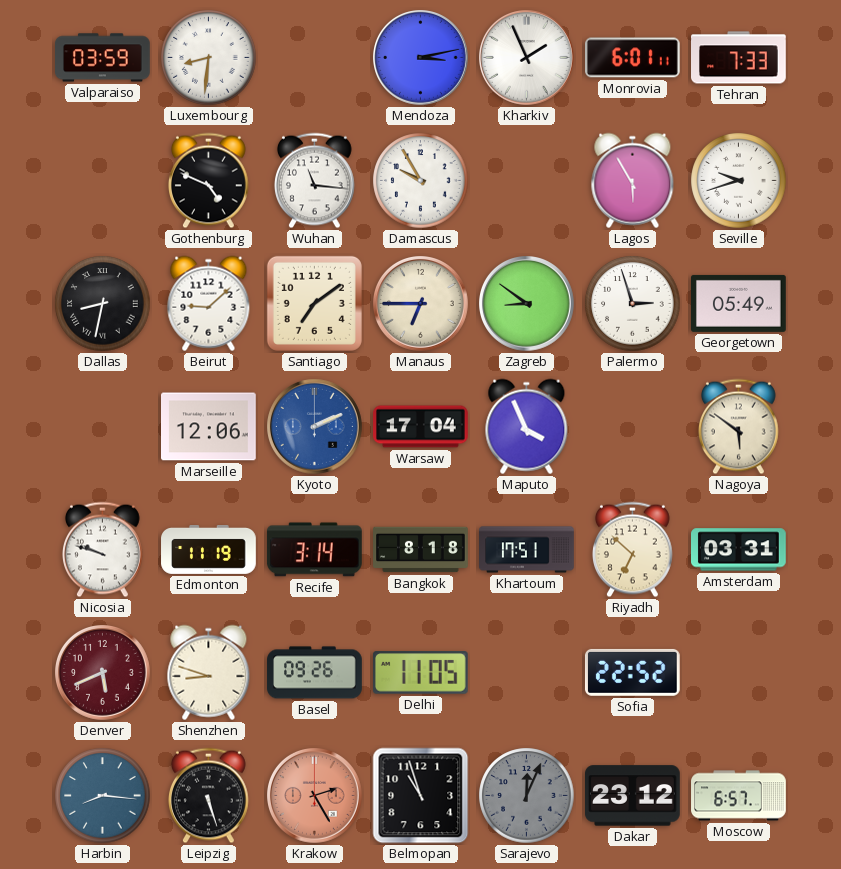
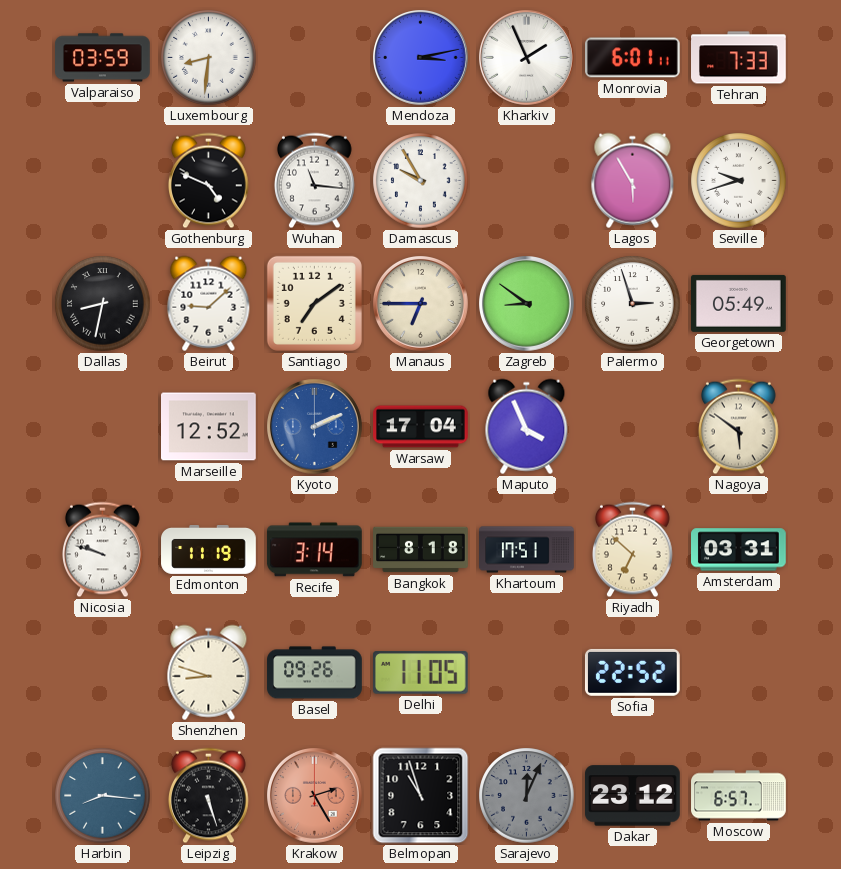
Marseille: 12:06 -> 12:52
Denver: 5:41 -> none
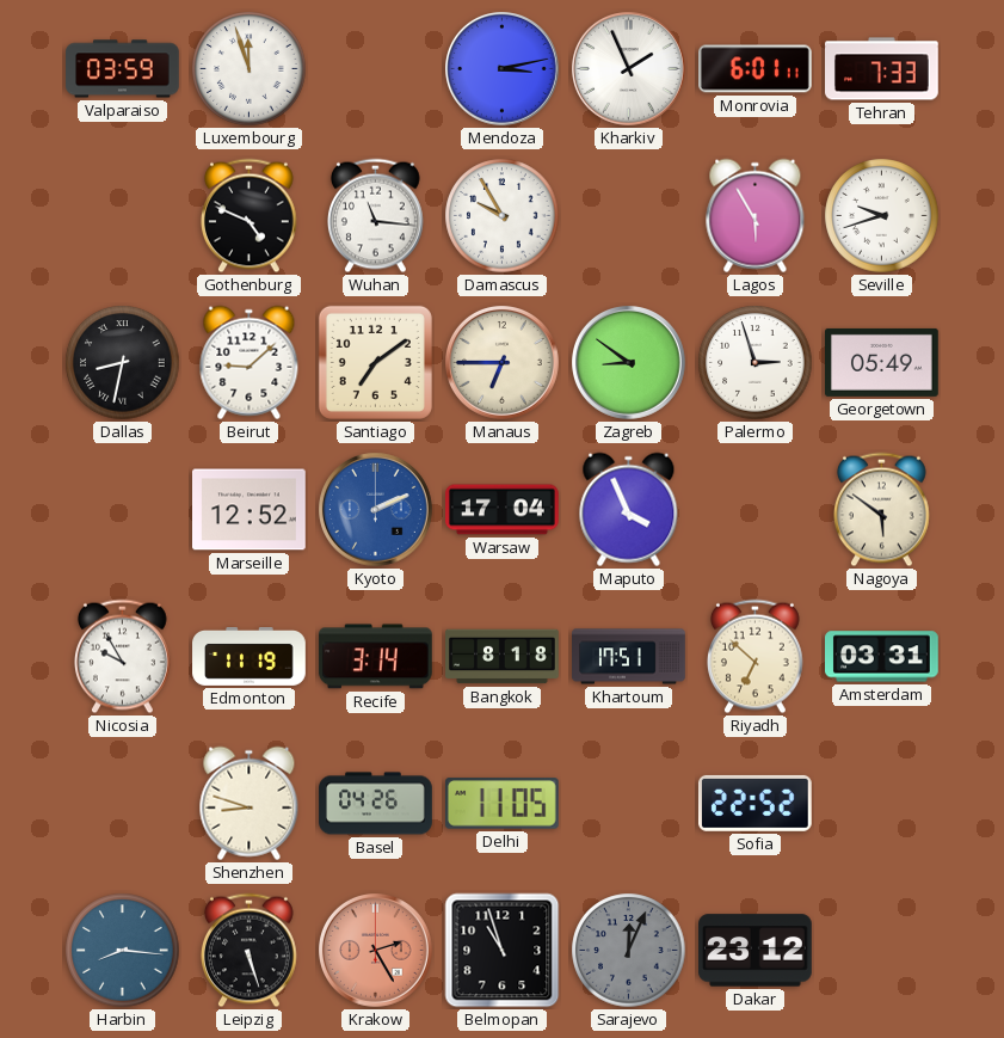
Luxembourg: 8:31 -> 11:57
Nicosia: 9:48 -> 9:55
Basel: 09:26 -> 04:26
Moscow: 6:57 -> none
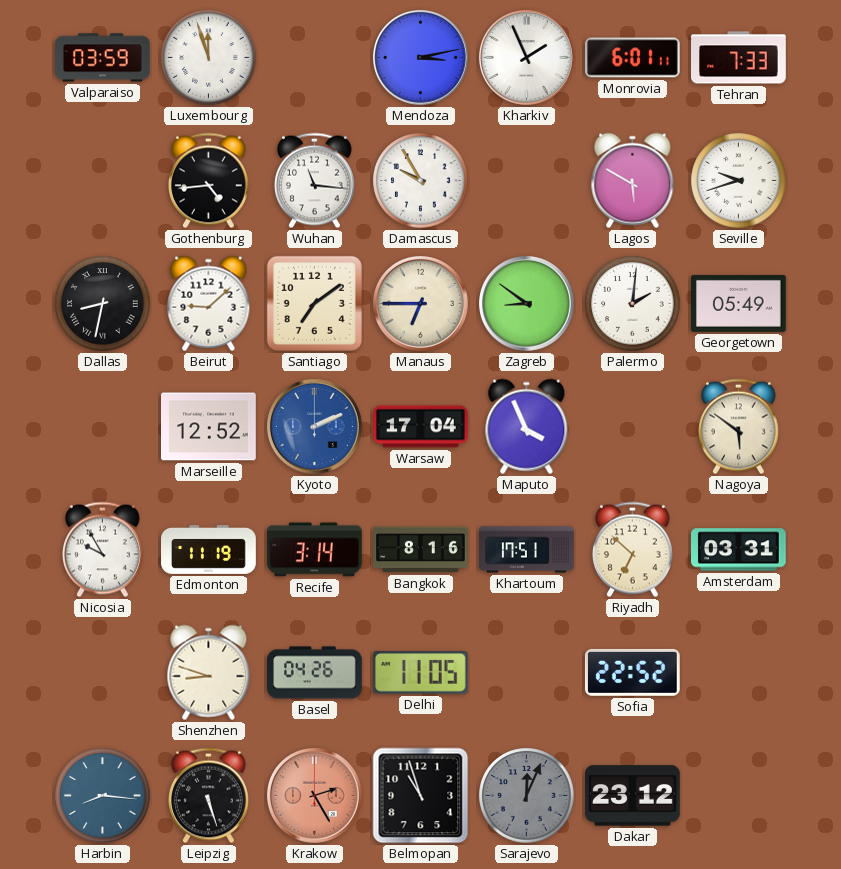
Gothenburg: 4:49 -> 4:44
Lagos: 5:55 -> 5:50
Palermo: 2:57 -> 2:01
Bangkok: 8:18 -> 8:16
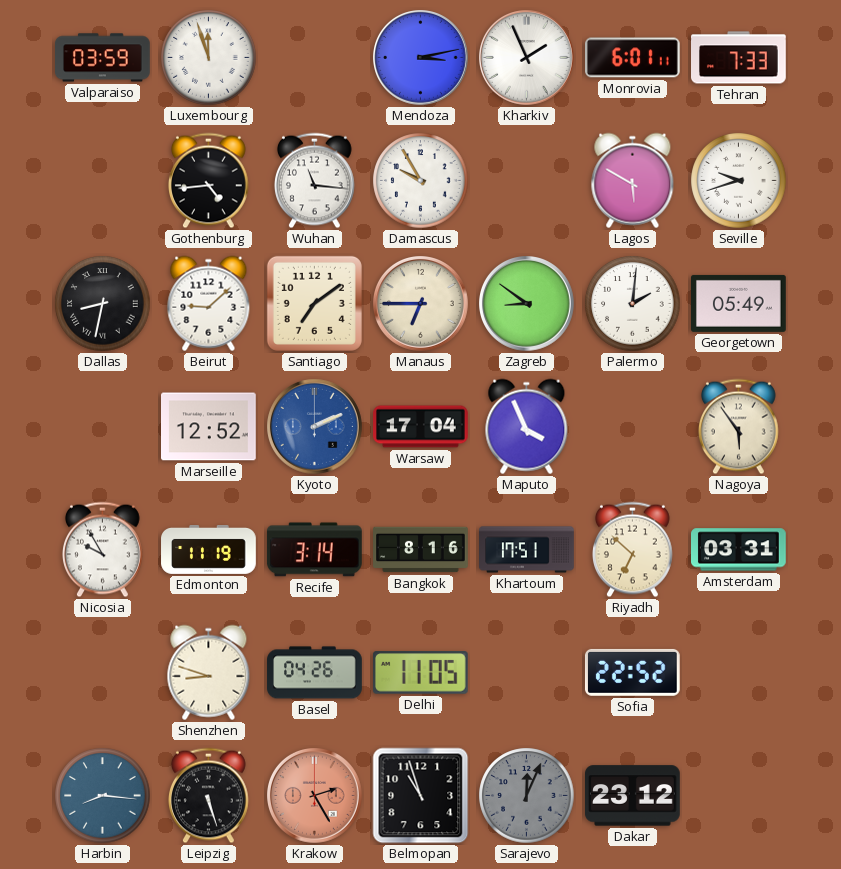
Nagoya: 5:51 -> 5:54
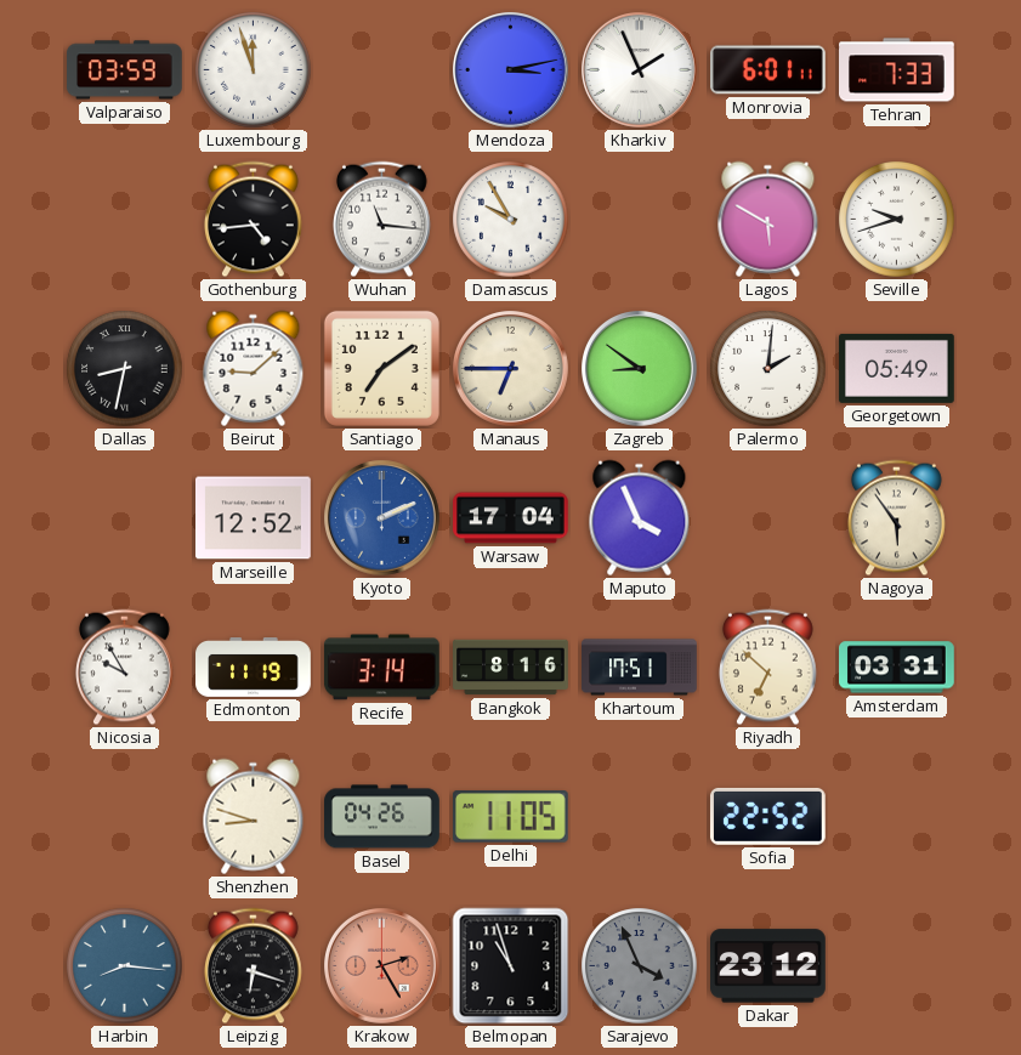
Leipzig: 5:27 -> 6:18
Sarajevo: 12:04 -> 3:56
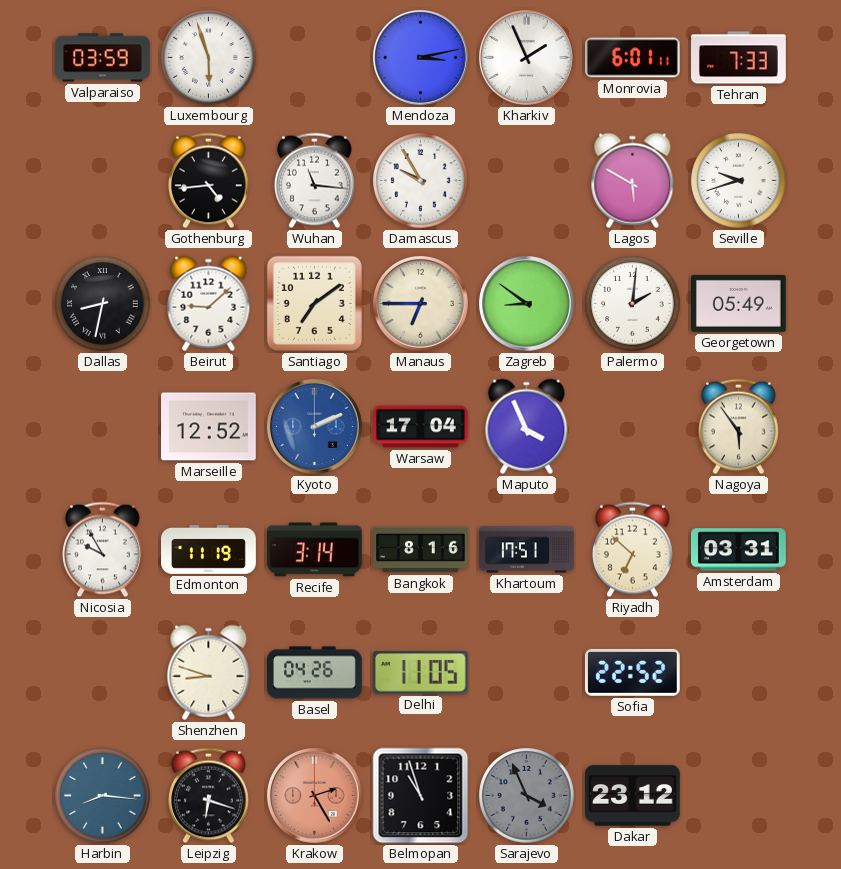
Luxembourg: 11:57 -> 5:57
